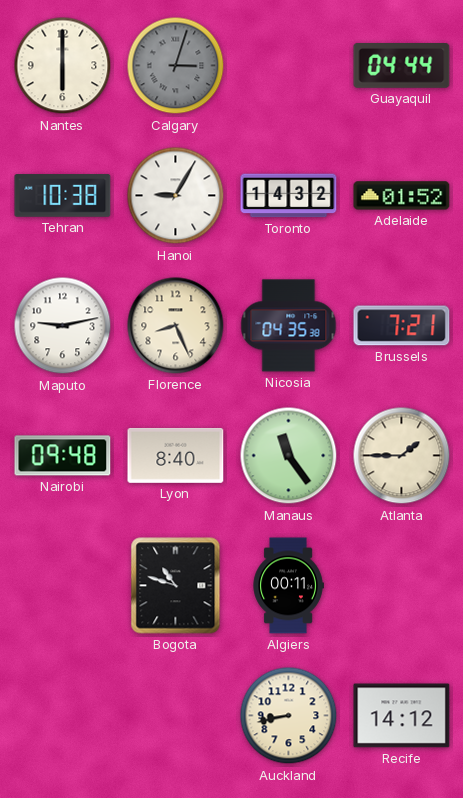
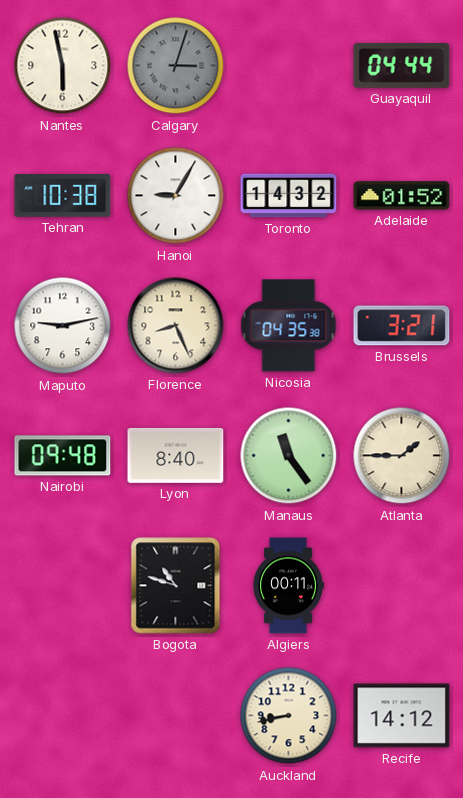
Nantes: 6:00 -> 5:58
Brussels: 7:21 -> 3:21
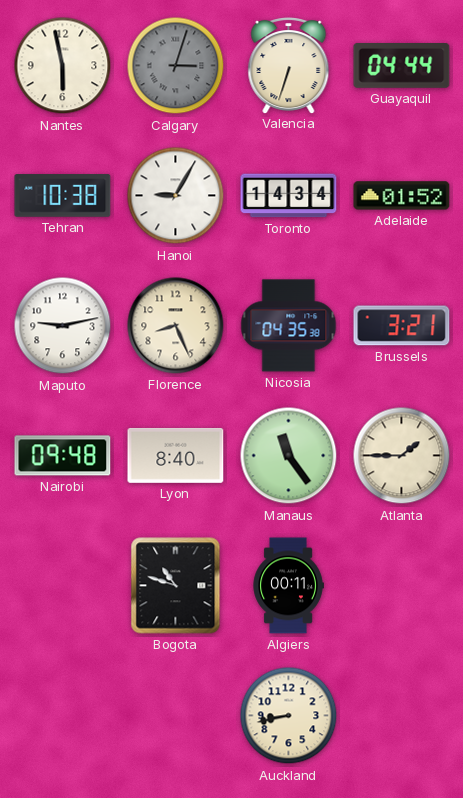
Valencia: none -> 6:33
Toronto: 14:32 -> 14:34
Recife: 14:12 -> none
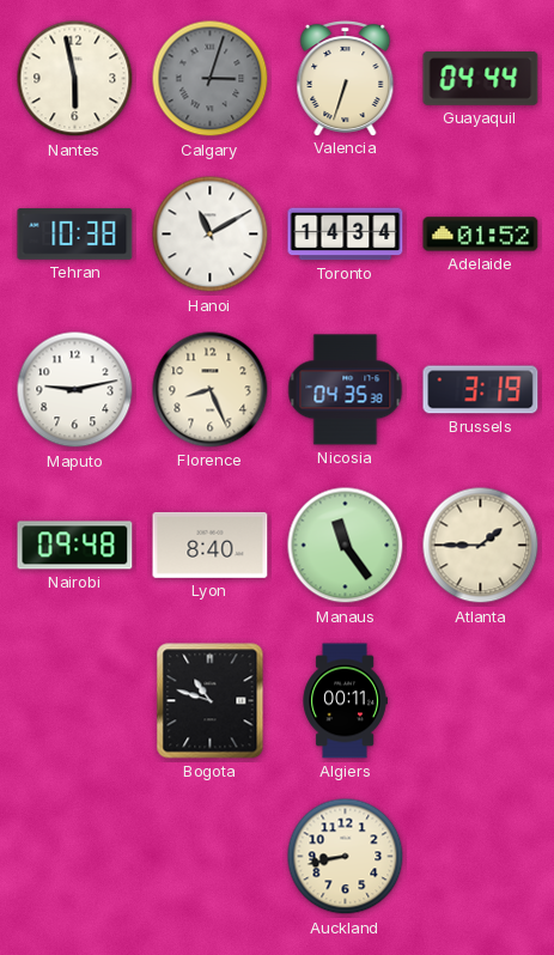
Hanoi: 9:05 -> 11:10
Brussels: 3:21 -> 3:19
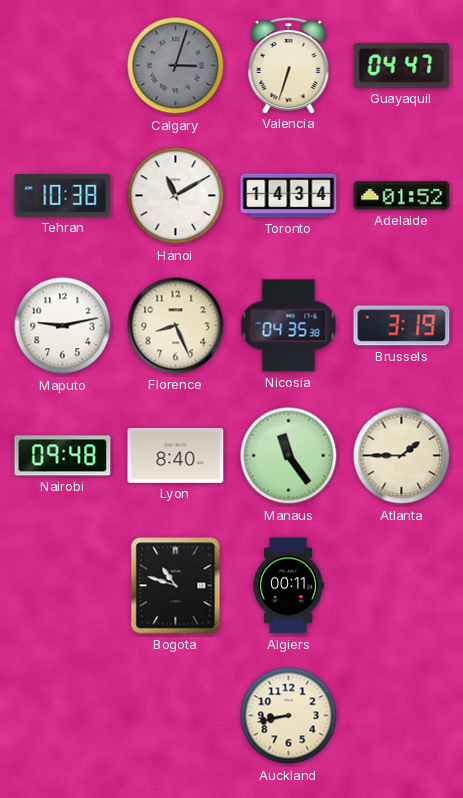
Nantes: 5:58 -> none
Guayaquil: 04:44 -> 04:47
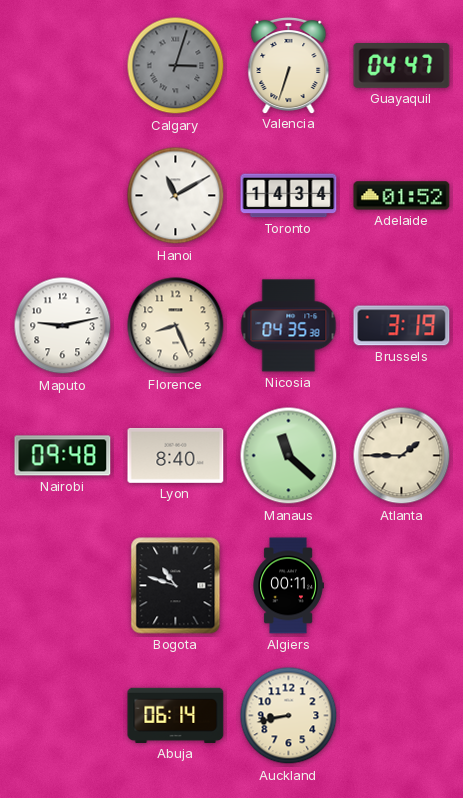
Tehran: 10:38 -> none
Manaus: 11:24 -> 11:22
Abuja: none -> 06:14
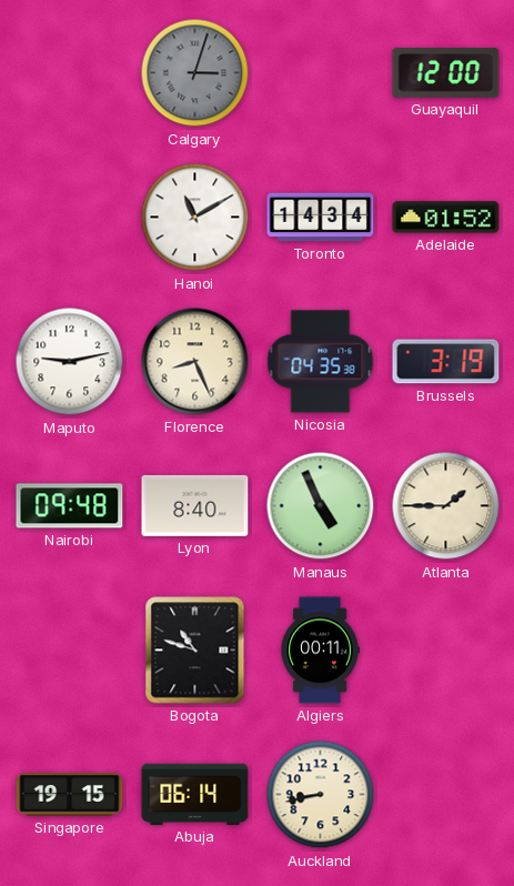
Valencia: 6:33 -> none
Guayaquil: 04:47 -> 12:00
Manaus: 11:22 -> 4:56
Singapore: none -> 19:15
